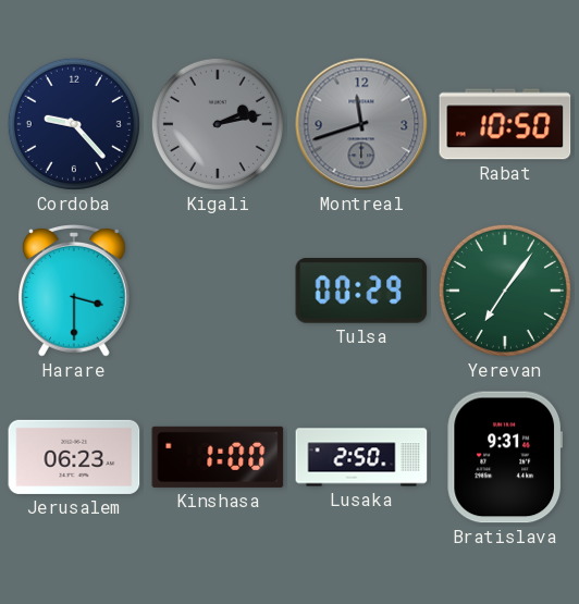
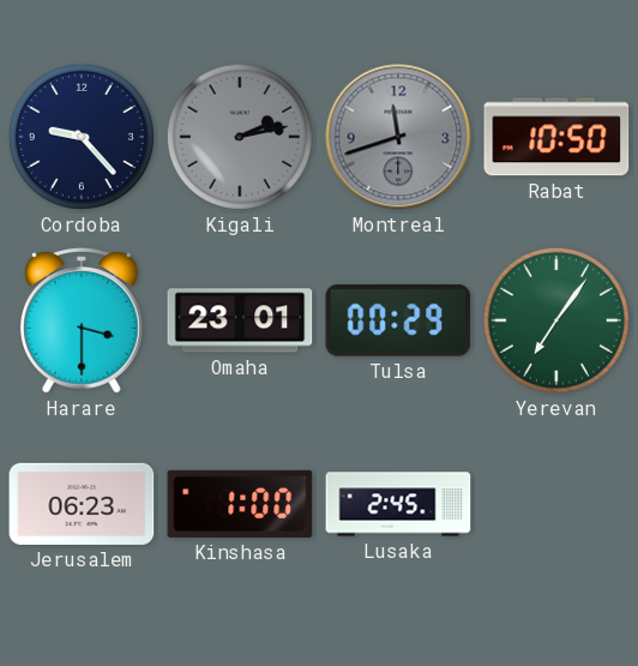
Omaha: none -> 23:01
Lusaka: 2:50 -> 2:45
Bratislava: 9:31 -> none
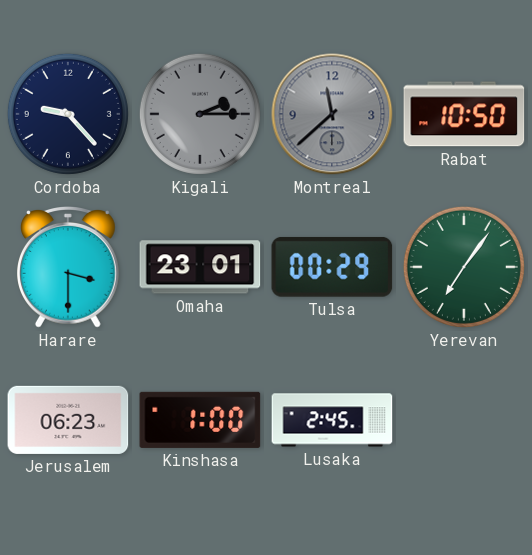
Kigali: 2:13 -> 2:15
Montreal: 11:42 -> 11:38
